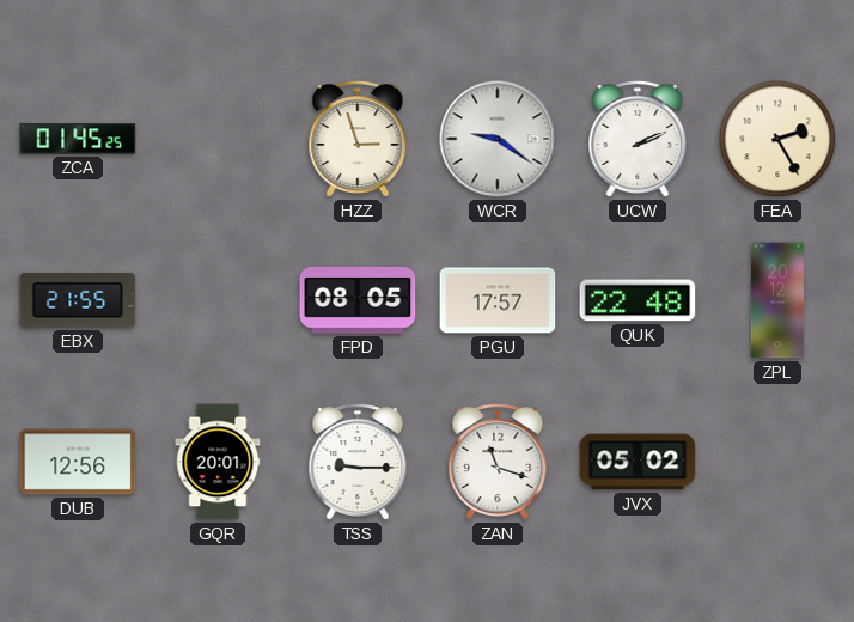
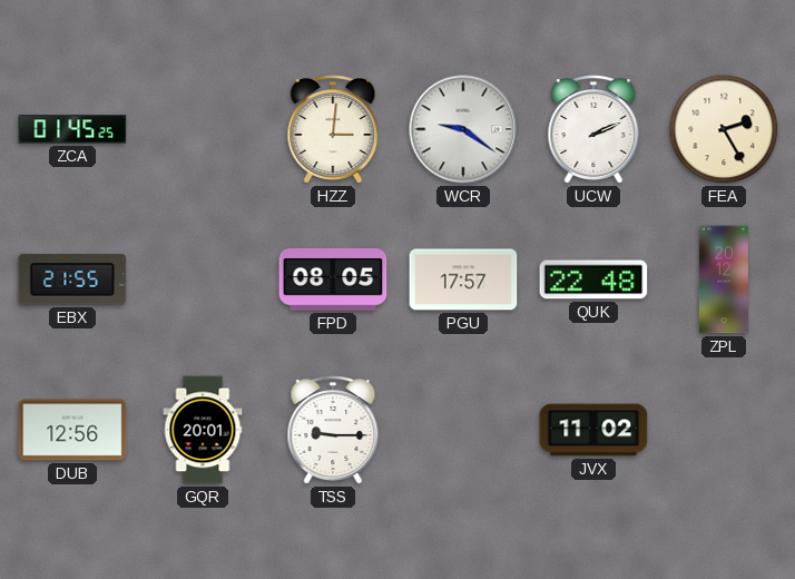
HZZ: 2:57 -> 3:01
ZAN: 11:18 -> none
JVX: 05:02 -> 11:02
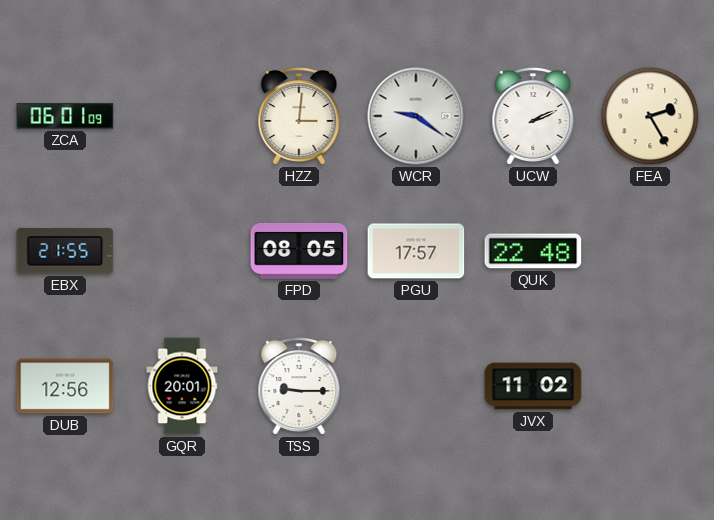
ZCA: 01:45 -> 06:01
ZPL: 20:12 -> none
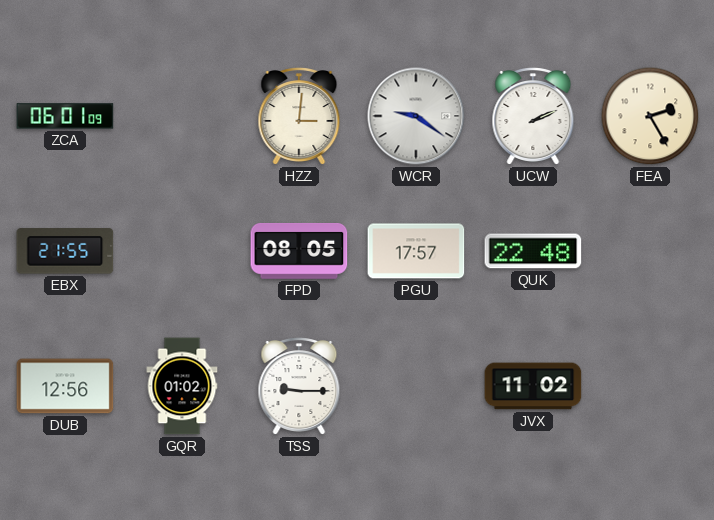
GQR: 20:01 -> 01:02
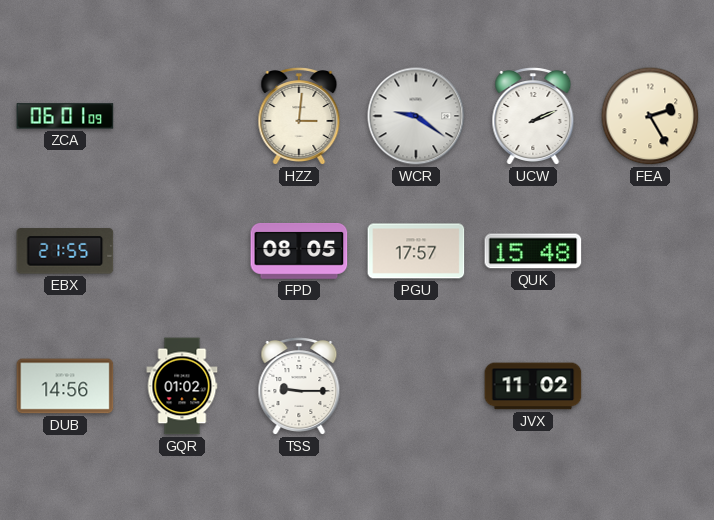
QUK: 22:48 -> 15:48
DUB: 12:56 -> 14:56
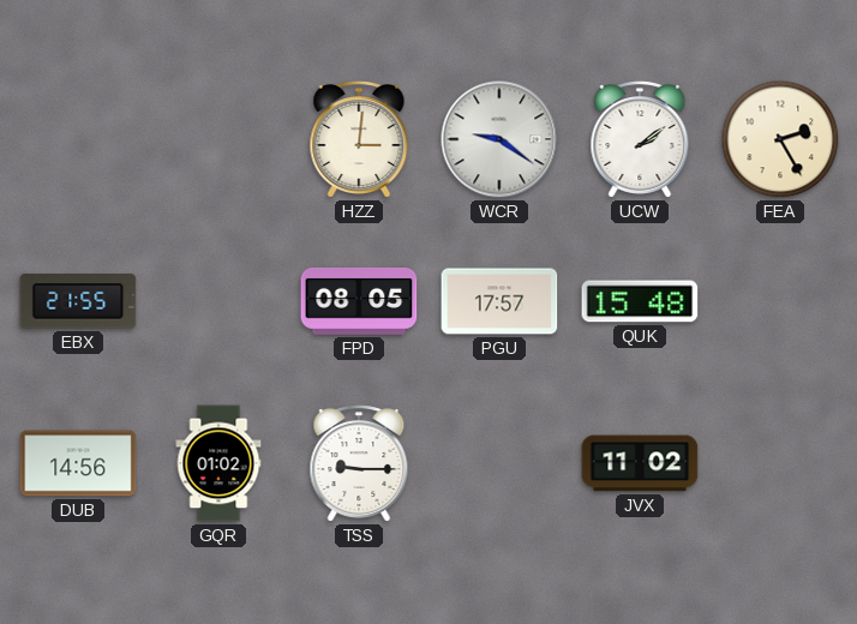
ZCA: 06:01 -> none
UCW: 2:11 -> 2:09
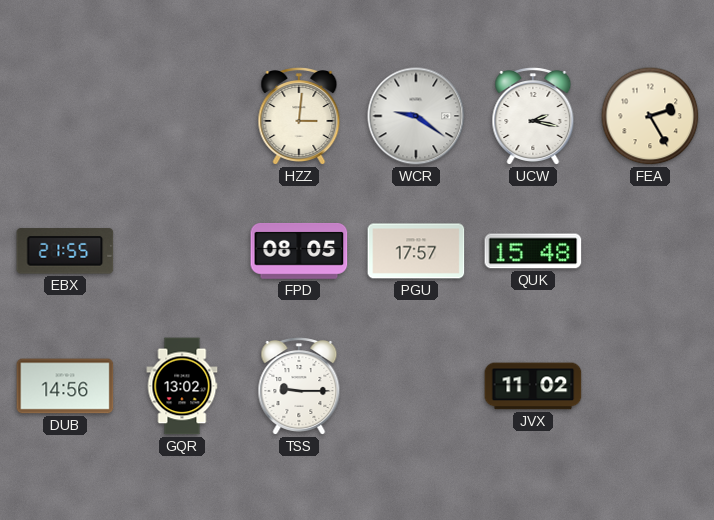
UCW: 2:09 -> 2:17
GQR: 01:02 -> 13:02
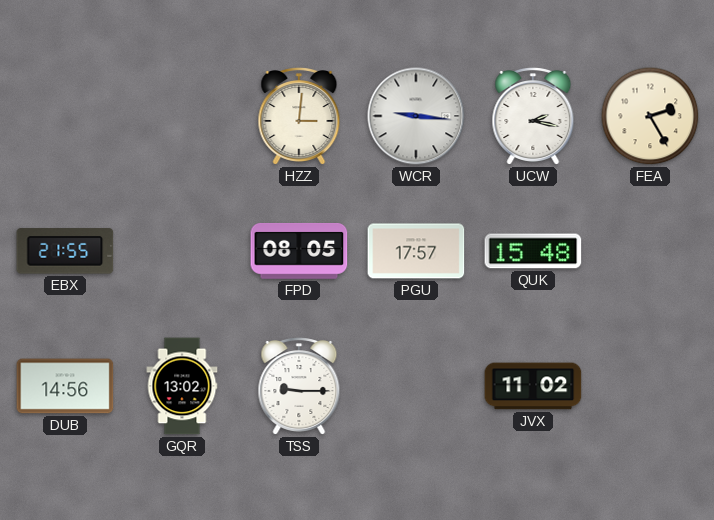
WCR: 9:21 -> 9:16
